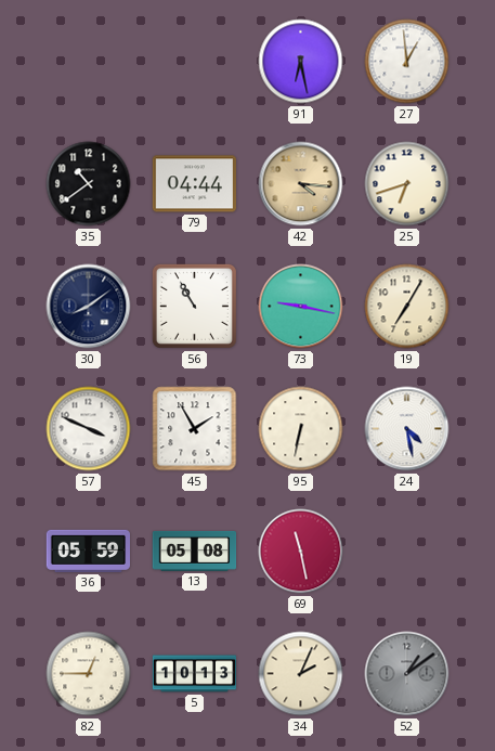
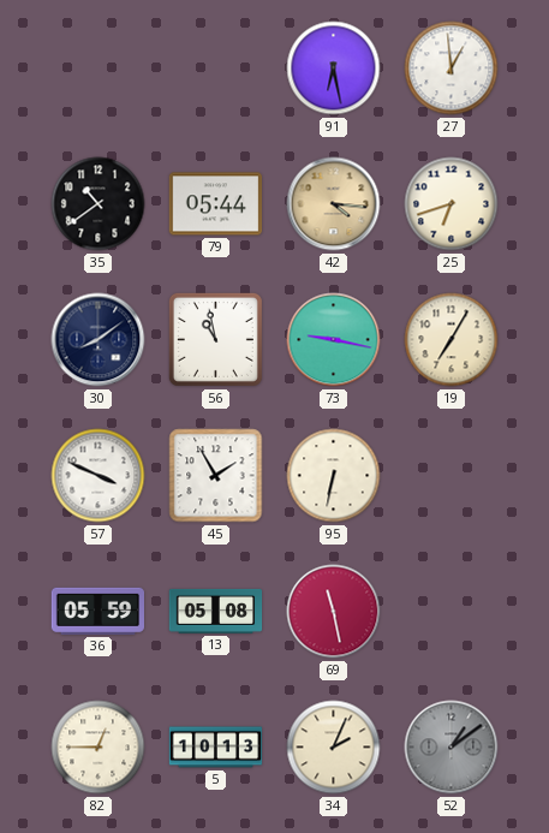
79: 04:44 -> 05:44
56: 10:55 -> 10:58
24: 4:28 -> none
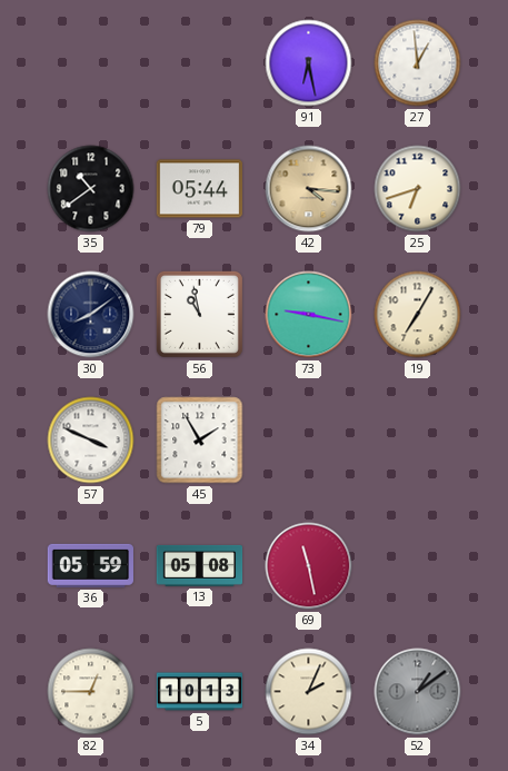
95: 6:32 -> none
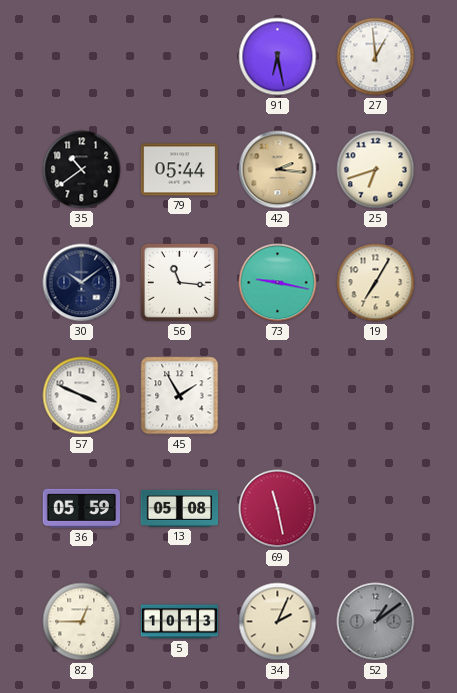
42: 4:16 -> 2:16
30: 8:09 -> 10:09
56: 10:58 -> 11:16
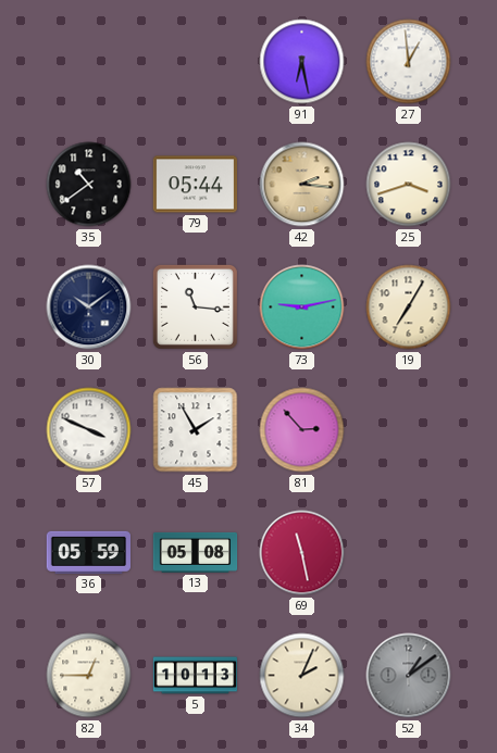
25: 6:42 -> 3:42
73: 9:17 -> 9:13
81: none -> 2:53
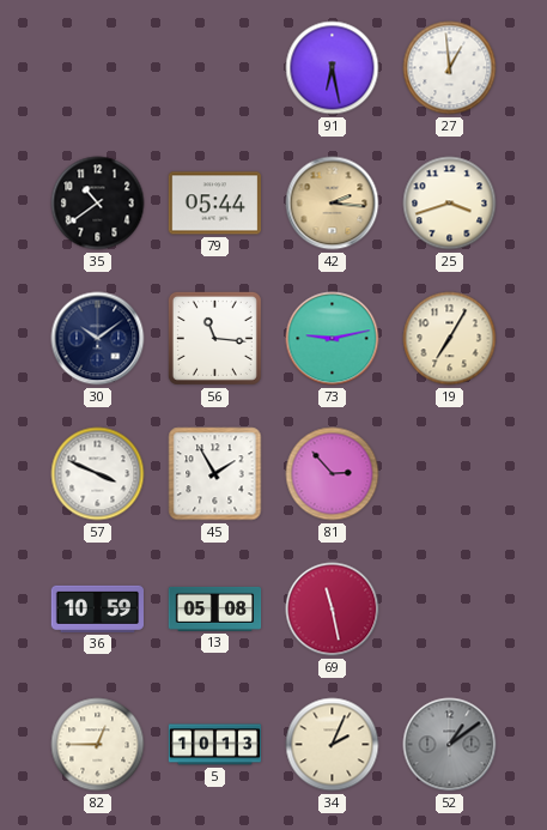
36: 05:59 -> 10:59
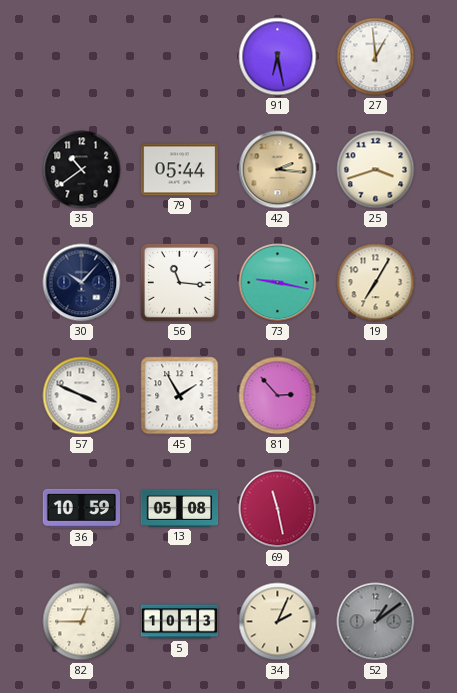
30: 10:09 -> 10:07
73: 9:13 -> 9:17
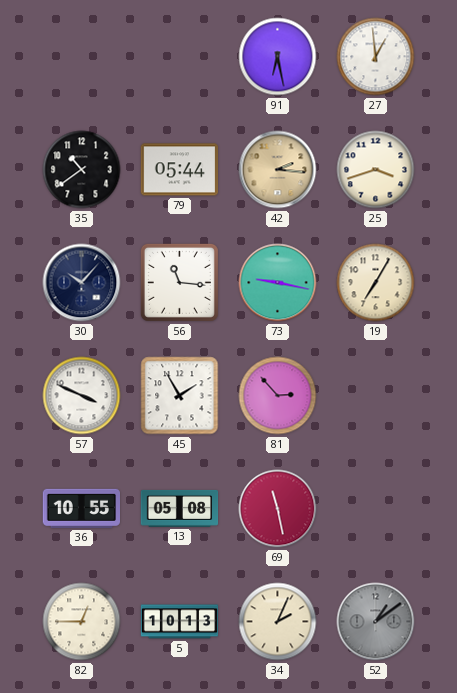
36: 10:59 -> 10:55
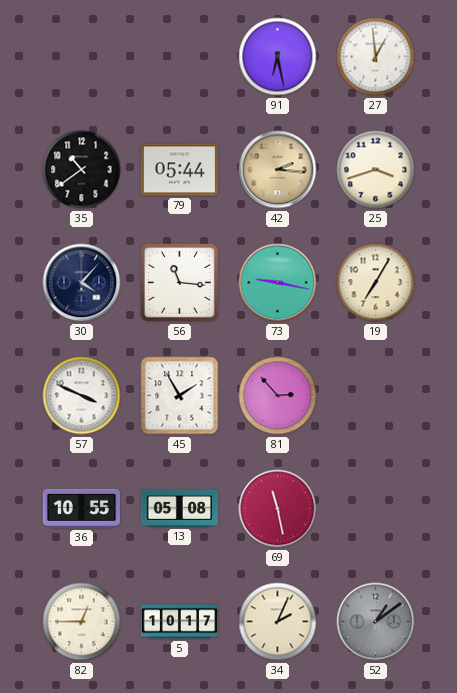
30: 10:07 -> 4:07
5: 10:13 -> 10:17
